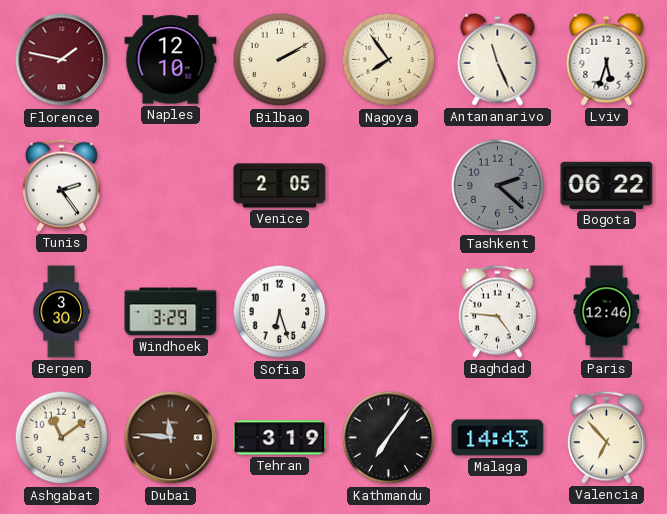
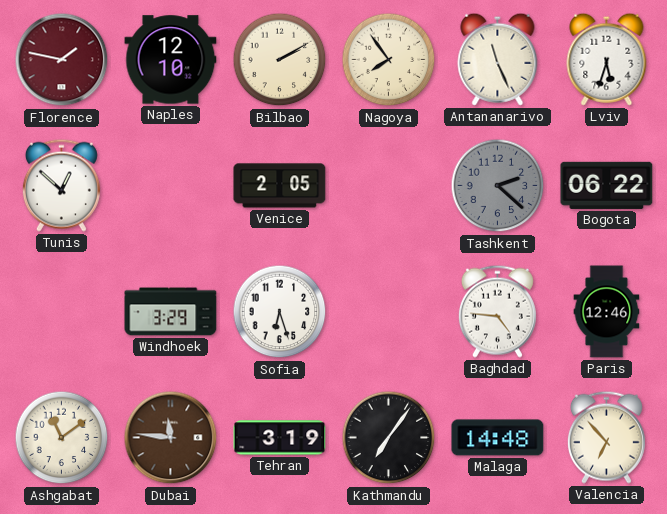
Tunis: 2:24 -> 12:52
Bergen: 3:30 -> none
Malaga: 14:43 -> 14:48
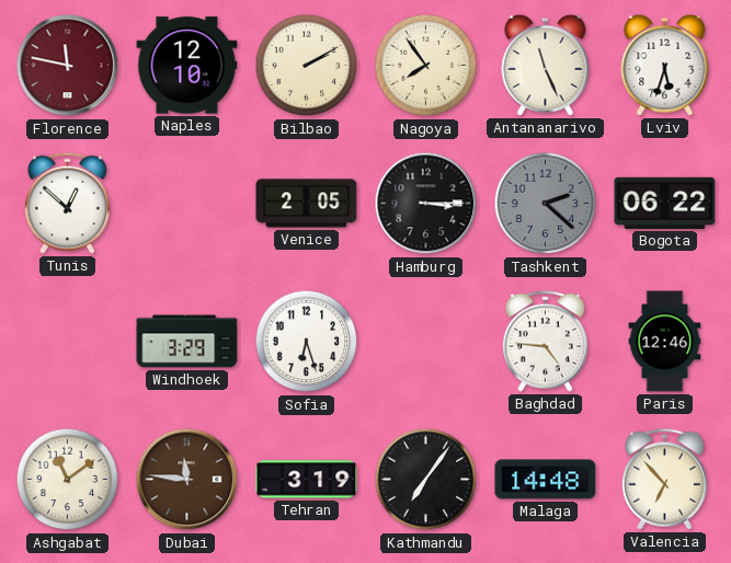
Florence: 1:47 -> 11:47
Hamburg: none -> 3:15
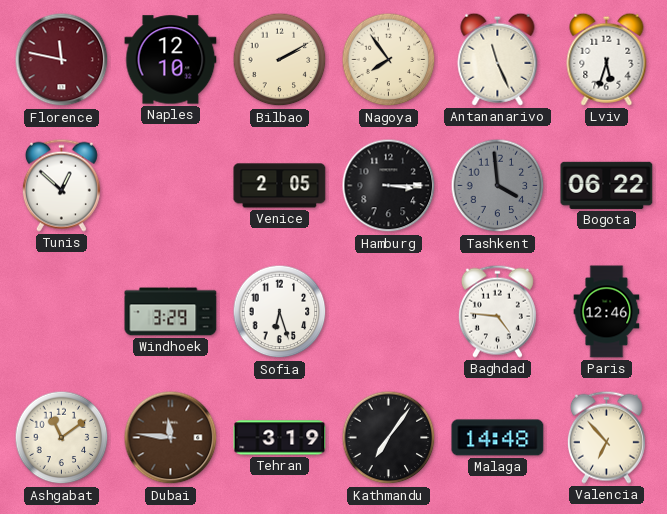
Tashkent: 2:22 -> 3:59
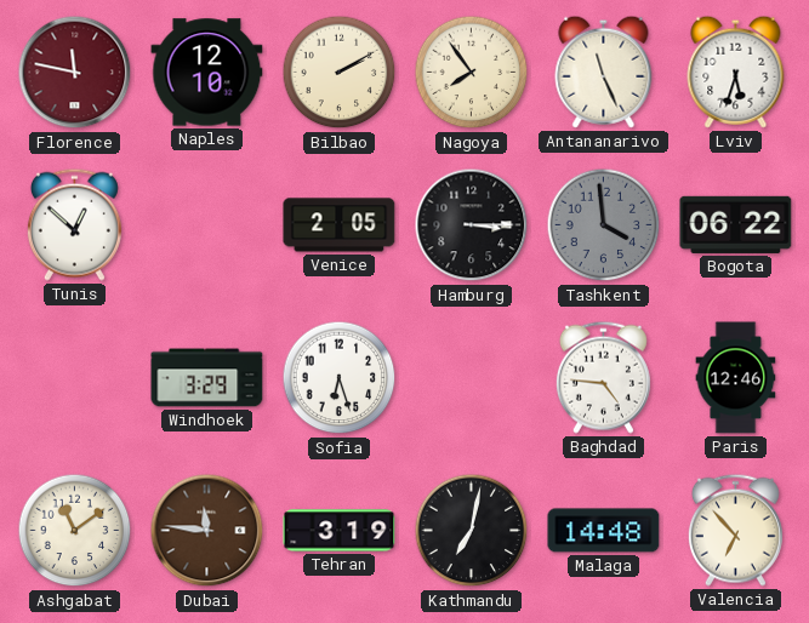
Kathmandu: 7:06 -> 7:02
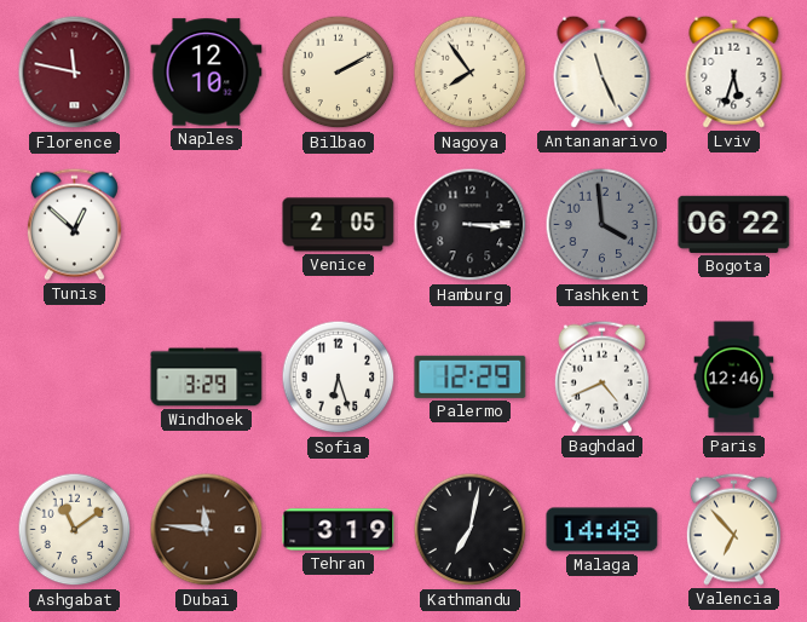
Palermo: none -> 12:29
Baghdad: 4:46 -> 4:41
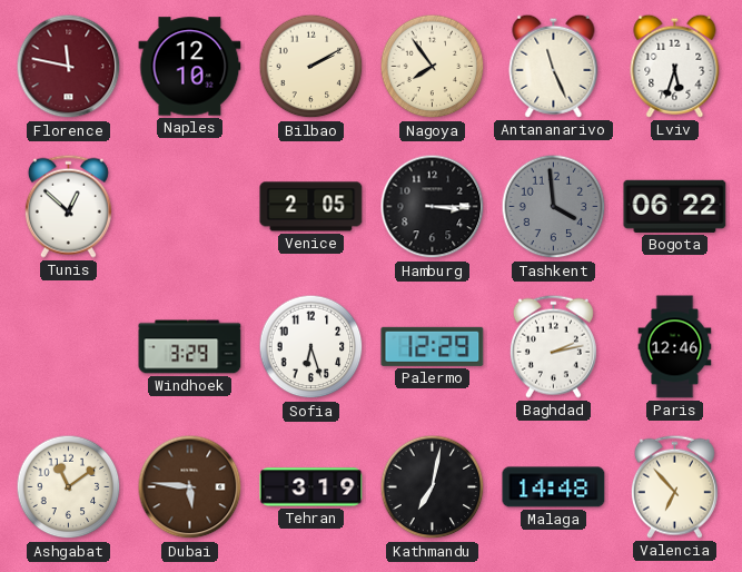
Baghdad: 4:41 -> 2:13
Dubai: 11:46 -> 5:46
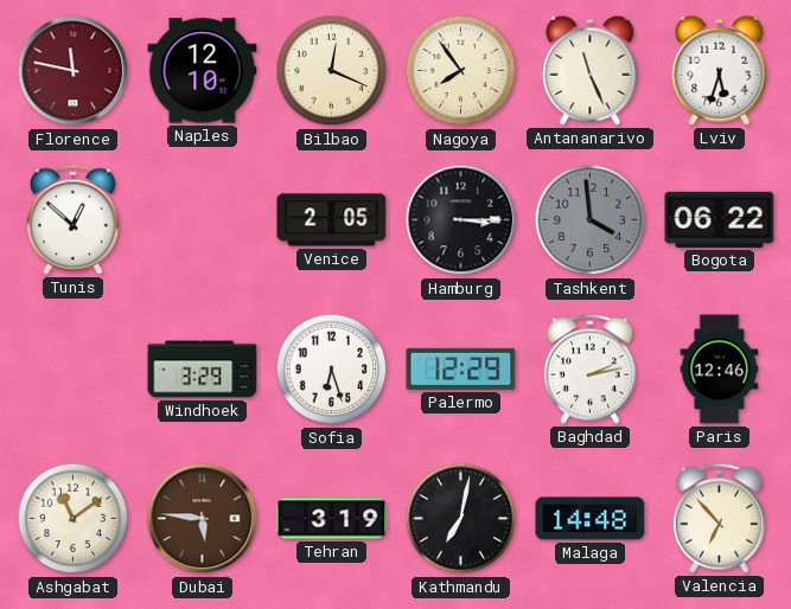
Bilbao: 2:10 -> 12:19
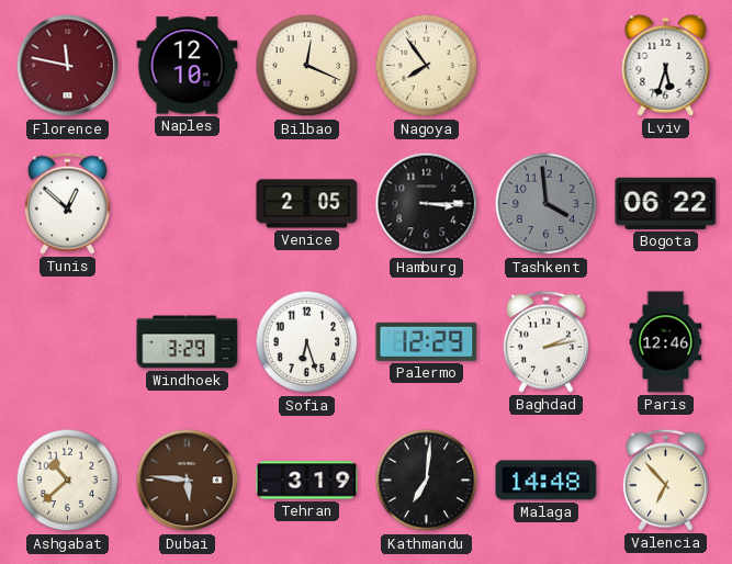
Antananarivo: 11:26 -> none
Ashgabat: 11:09 -> 10:38
Kathmandu: 7:02 -> 7:01
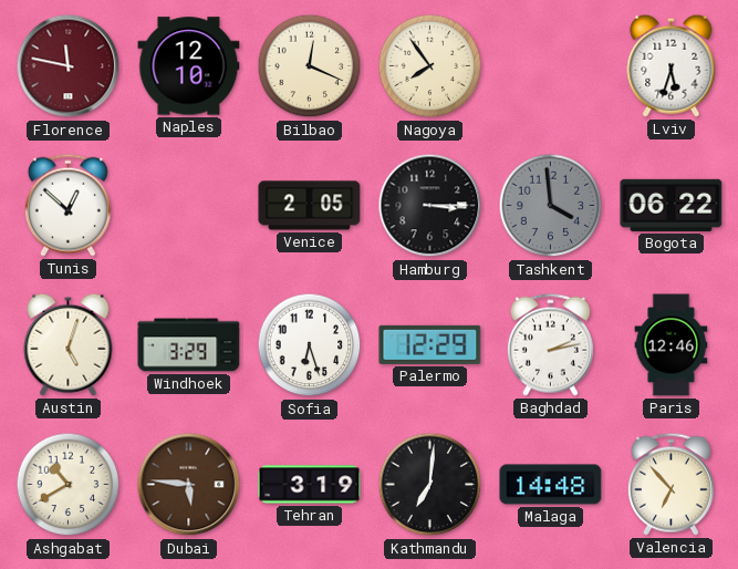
Austin: none -> 5:03
Ashgabat: 10:38 -> 10:40
